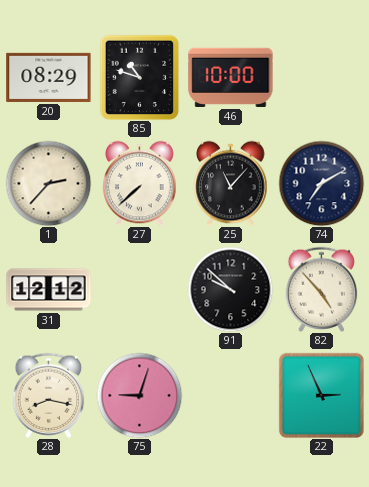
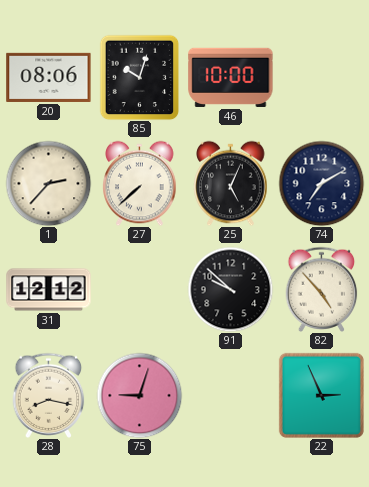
20: 08:29 -> 08:06
85: 10:48 -> 10:03
25: 11:07 -> 5:04
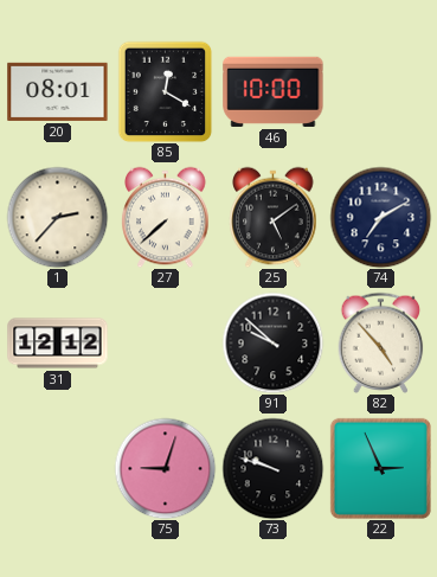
20: 08:06 -> 08:01
85: 10:03 -> 12:20
25: 5:04 -> 5:09
28: 8:17 -> none
73: none -> 9:48
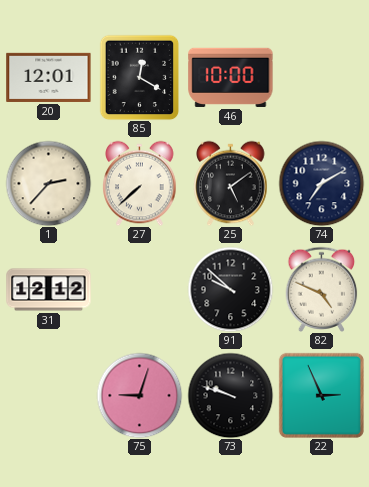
20: 08:01 -> 12:01
82: 4:53 -> 4:49
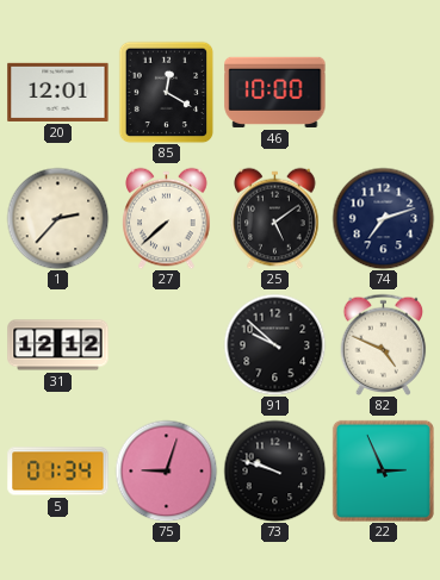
74: 7:10 -> 7:12
5: none -> 01:34
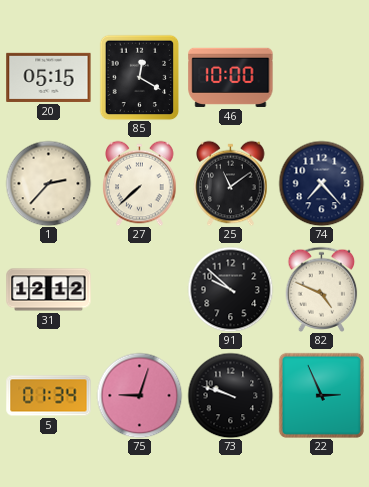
20: 12:01 -> 05:15
25: 5:09 -> 11:09
74: 7:12 -> 7:23
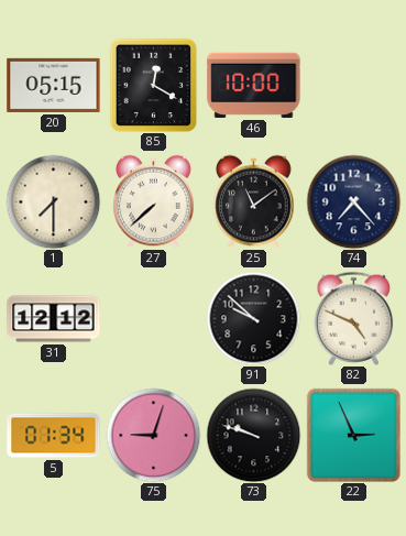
1: 2:37 -> 7:30
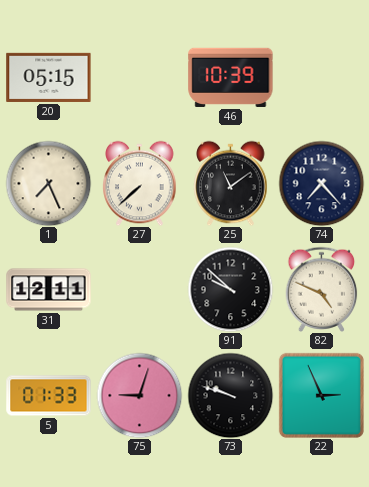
85: 12:20 -> none
46: 10:00 -> 10:39
1: 7:30 -> 7:26
31: 12:12 -> 12:11
5: 01:34 -> 01:33
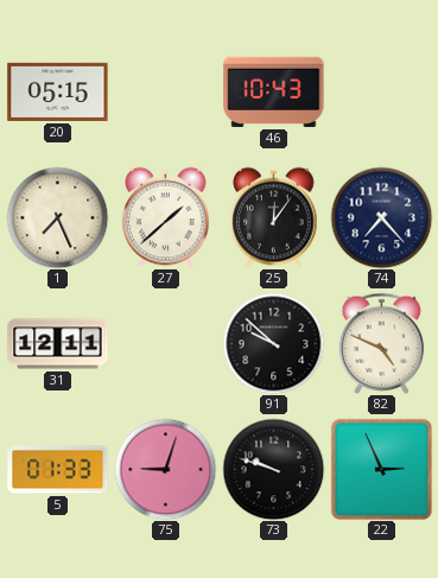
46: 10:39 -> 10:43
27: 7:38 -> 1:38
25: 11:09 -> 12:06
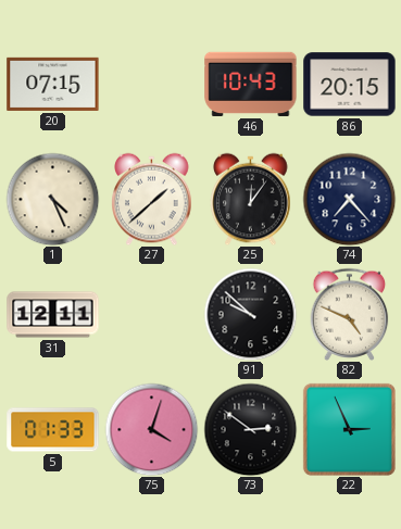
20: 05:15 -> 07:15
86: none -> 20:15
1: 7:26 -> 4:26
75: 9:03 -> 4:03
73: 9:48 -> 2:51
